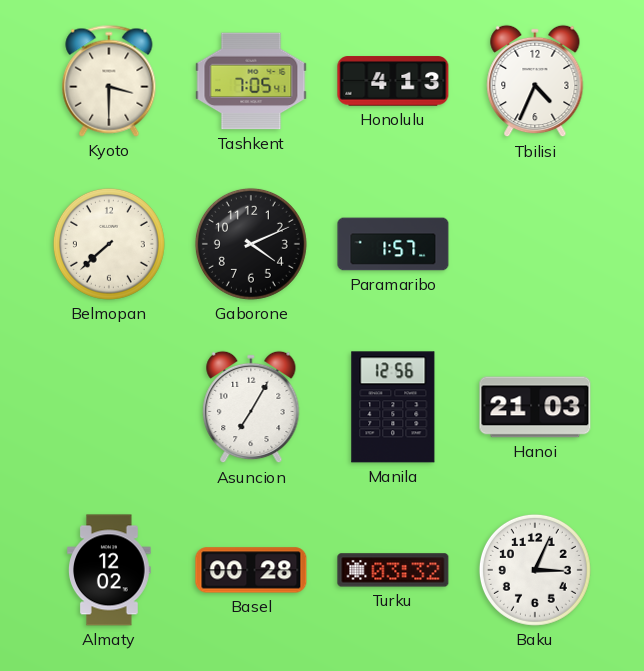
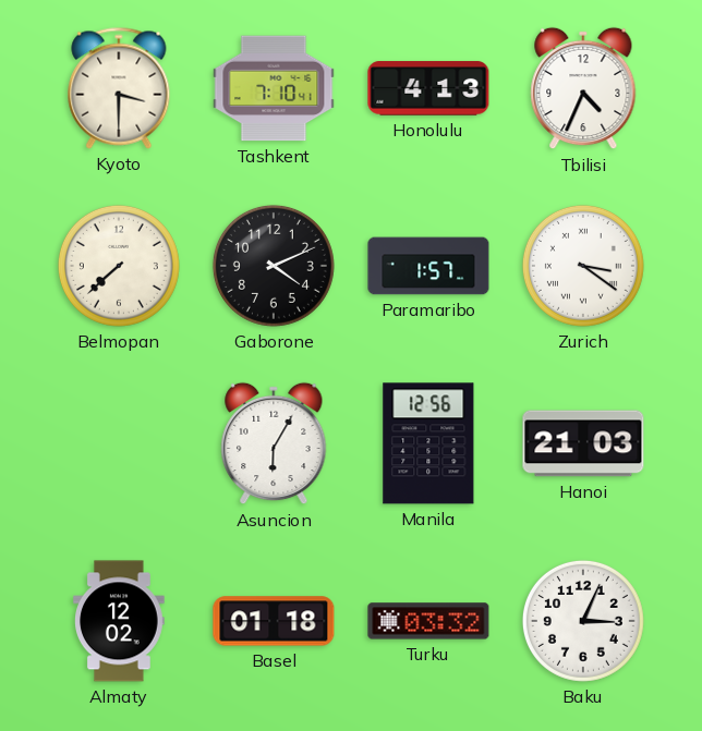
Tashkent: 7:05 -> 7:10
Zurich: none -> 3:21
Asuncion: 7:05 -> 6:05
Basel: 00:28 -> 01:18
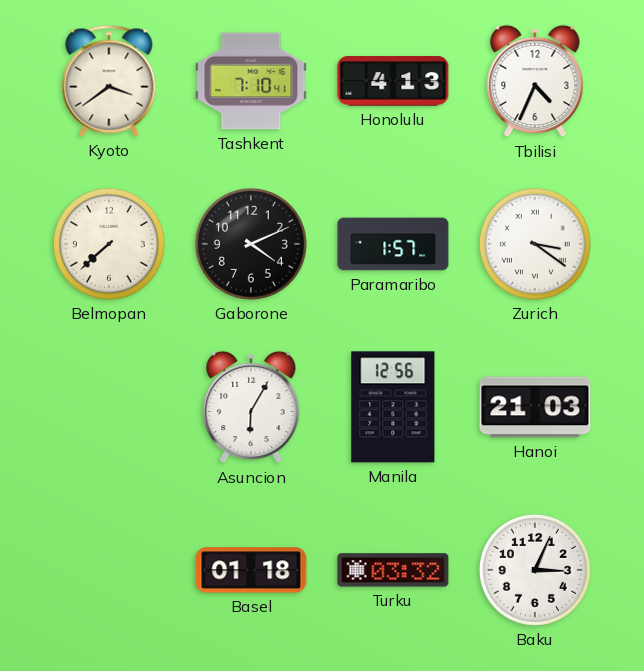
Kyoto: 3:30 -> 3:39
Almaty: 12:02 -> none
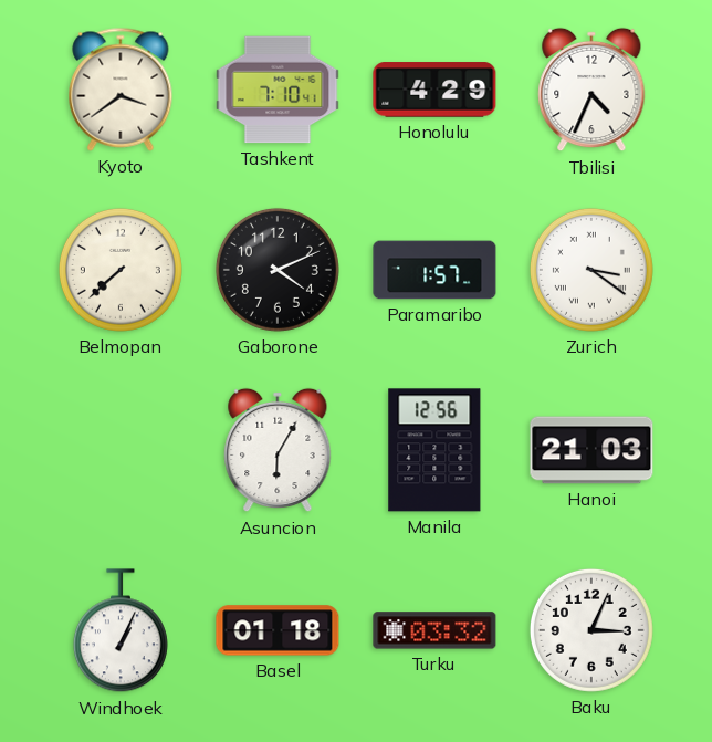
Honolulu: 4:13 -> 4:29
Windhoek: none -> 1:04
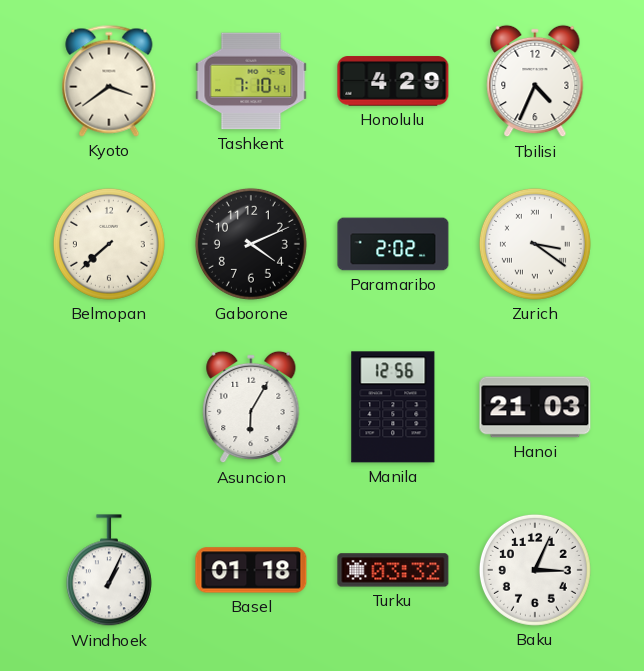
Paramaribo: 1:57 -> 2:02
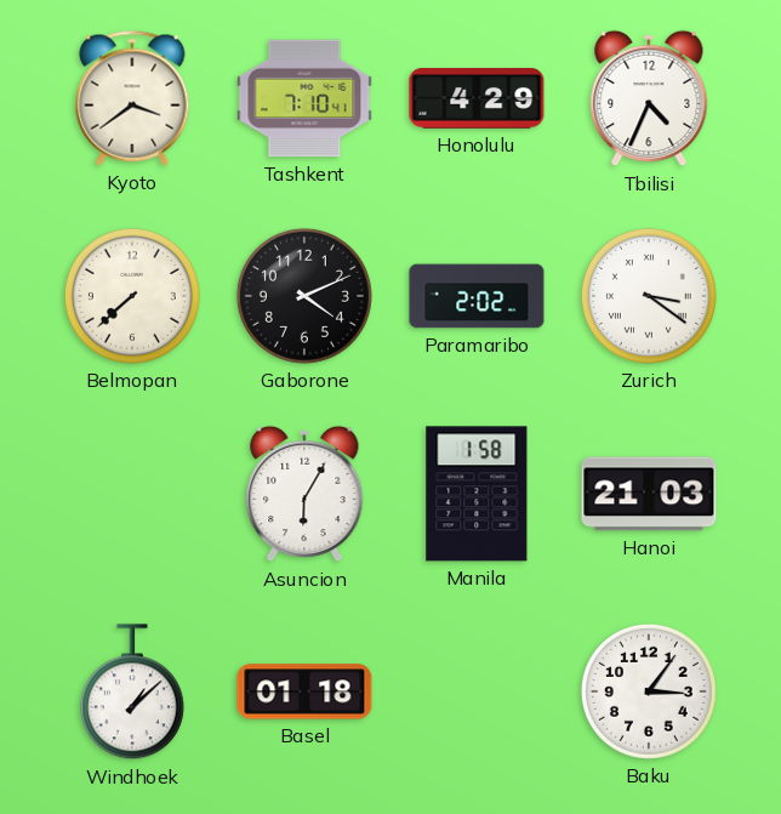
Manila: 12:56 -> 1:58
Windhoek: 1:04 -> 1:08
Turku: 03:32 -> none
Baku: 3:04 -> 3:06
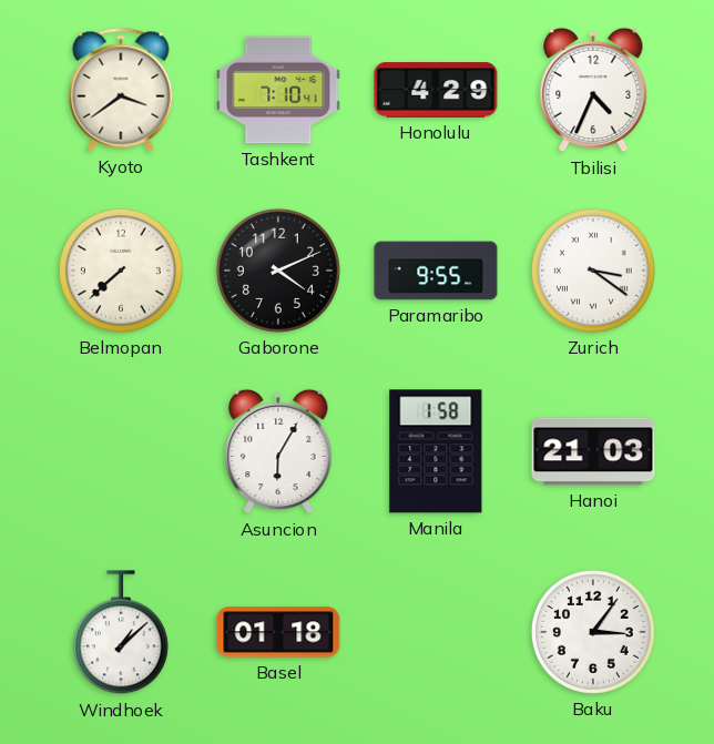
Paramaribo: 2:02 -> 9:55
